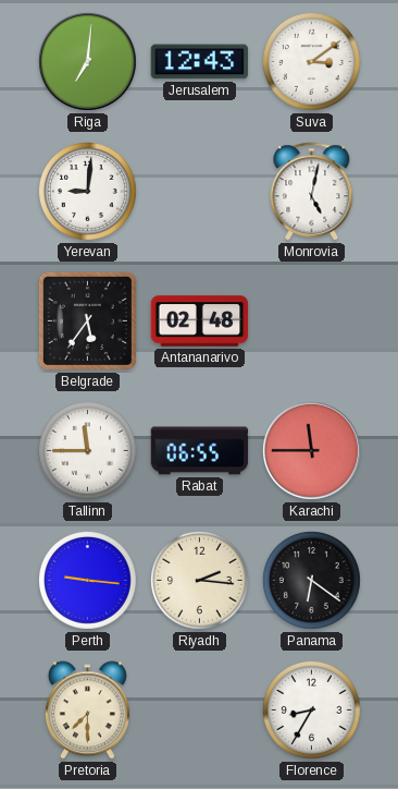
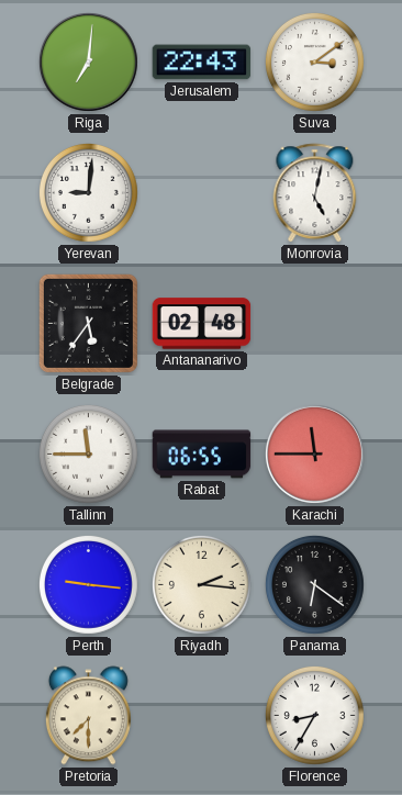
Jerusalem: 12:43 -> 22:43
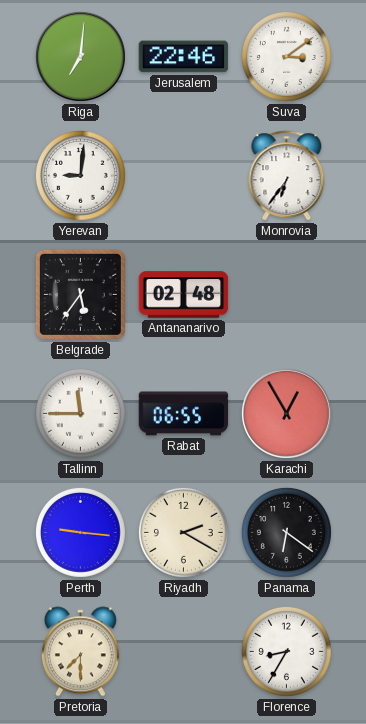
Jerusalem: 22:43 -> 22:46
Monrovia: 5:02 -> 6:36
Karachi: 11:45 -> 12:55
Riyadh: 2:16 -> 2:20
